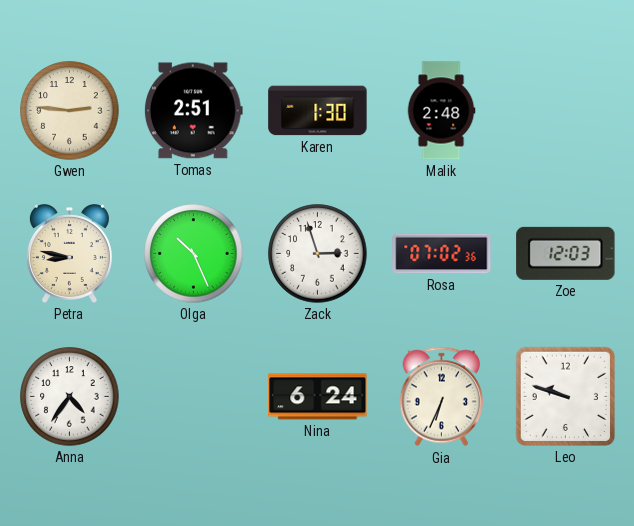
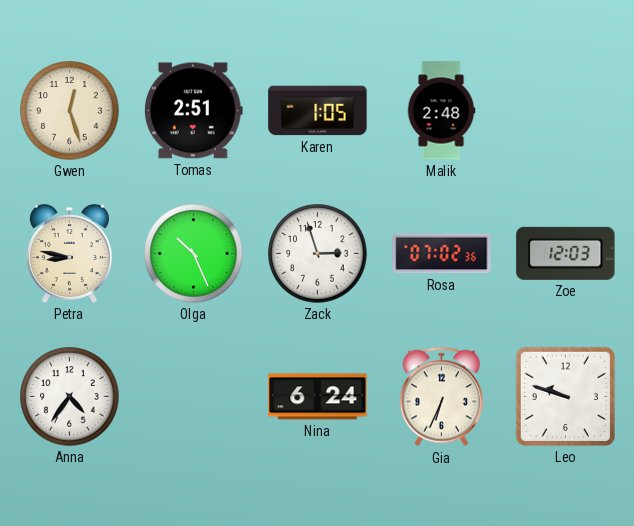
Gwen: 2:46 -> 12:27
Karen: 1:30 -> 1:05
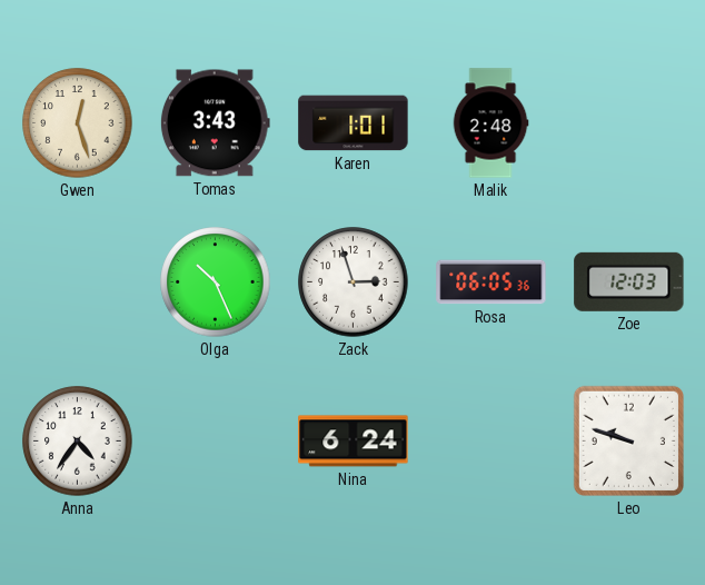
Tomas: 2:51 -> 3:43
Karen: 1:05 -> 1:01
Petra: 8:47 -> none
Rosa: 07:02 -> 06:05
Gia: 6:34 -> none
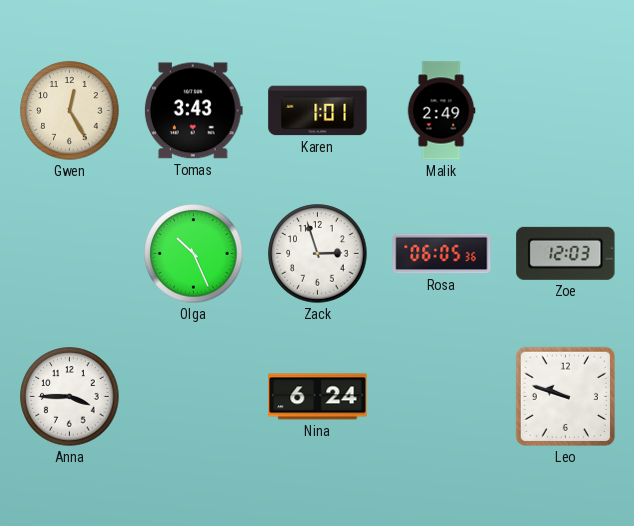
Gwen: 12:27 -> 12:25
Malik: 2:48 -> 2:49
Anna: 4:36 -> 3:45
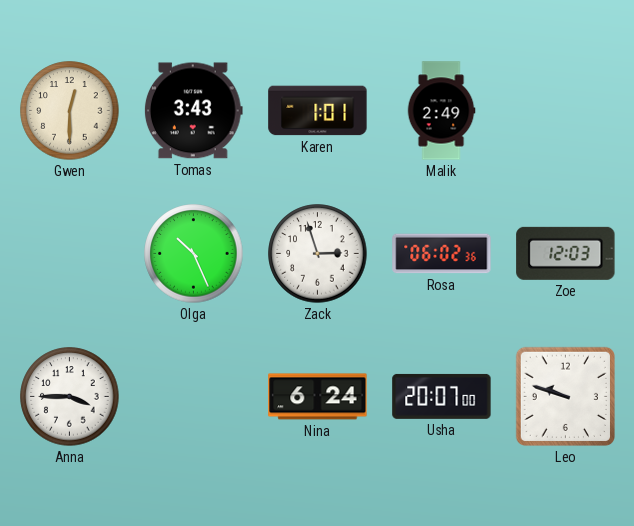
Gwen: 12:25 -> 12:30
Rosa: 06:05 -> 06:02
Usha: none -> 20:07
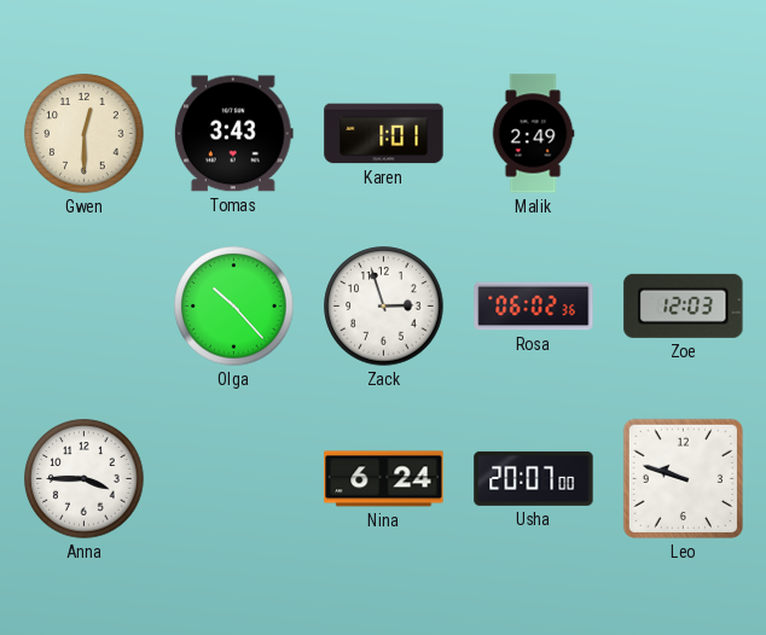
Olga: 10:26 -> 10:23
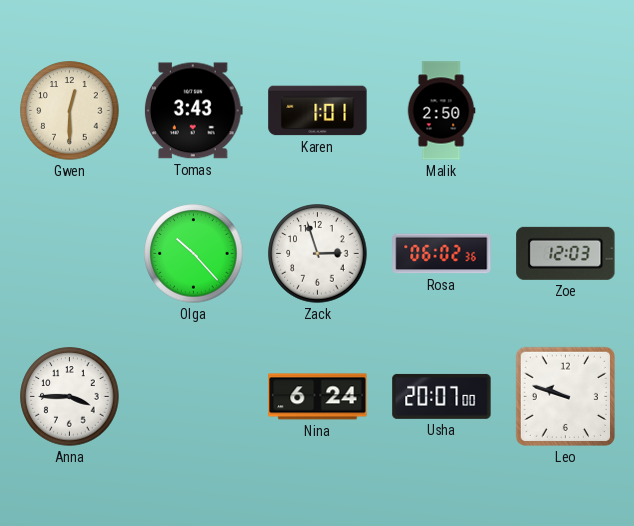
Malik: 2:49 -> 2:50
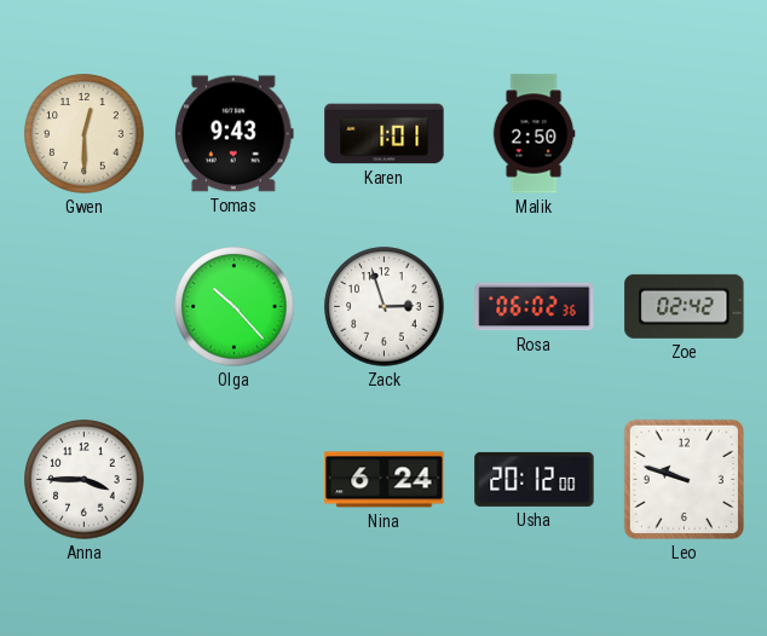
Tomas: 3:43 -> 9:43
Zoe: 12:03 -> 02:42
Usha: 20:07 -> 20:12
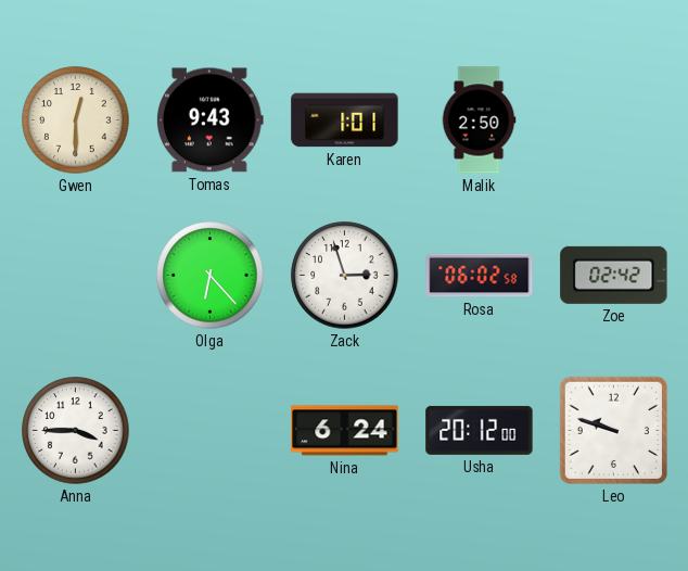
Olga: 10:23 -> 6:23
Rosa: 06:02:36 -> 06:02:58
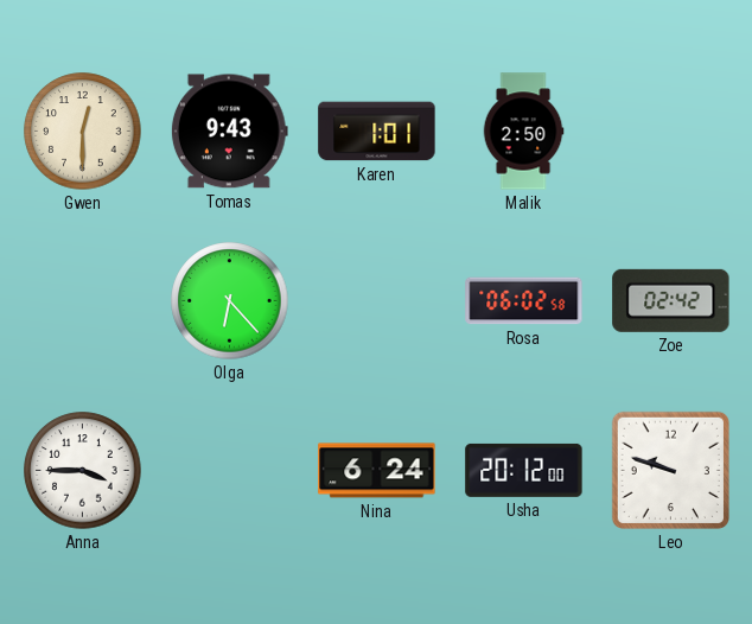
Zack: 2:57 -> none
